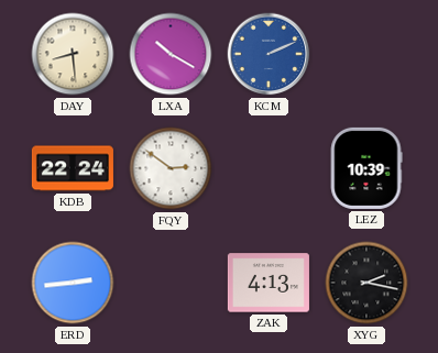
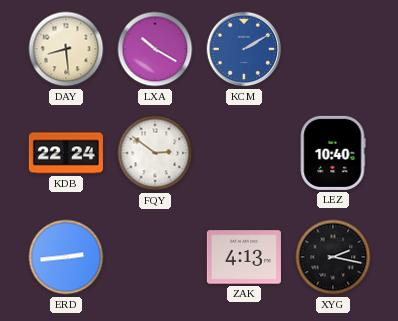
KCM: 2:11 -> 2:10
LEZ: 10:39 -> 10:40
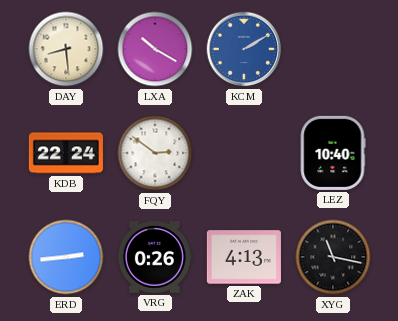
VRG: none -> 0:26
XYG: 2:17 -> 11:17
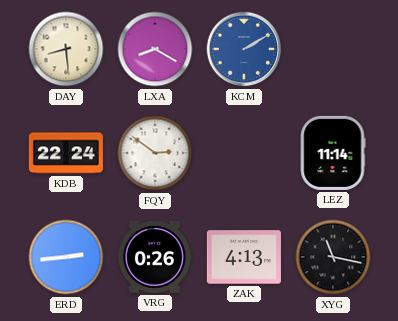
LXA: 10:20 -> 8:20
LEZ: 10:40 -> 11:14
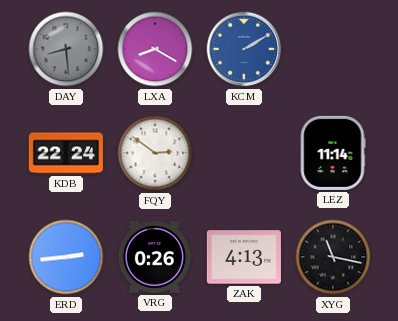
DAY dial: cream -> grey
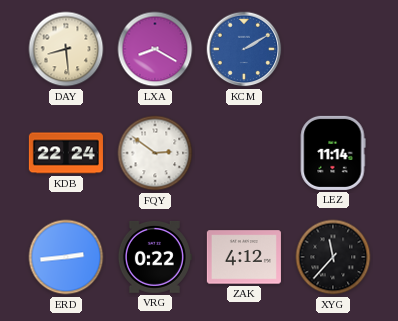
DAY dial: grey -> cream
VRG: 0:26 -> 0:22
ZAK: 4:13 -> 4:12
XYG: 11:17 -> 11:37
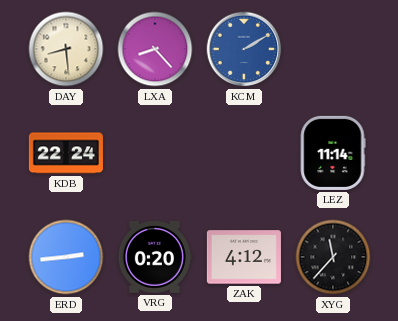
LXA: 8:20 -> 8:23
FQY: 2:51 -> none
VRG: 0:22 -> 0:20
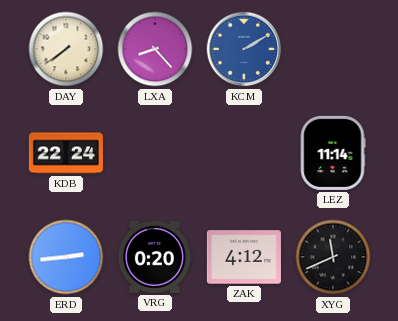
DAY: 8:29 -> 7:39
XYG: 11:37 -> 11:41
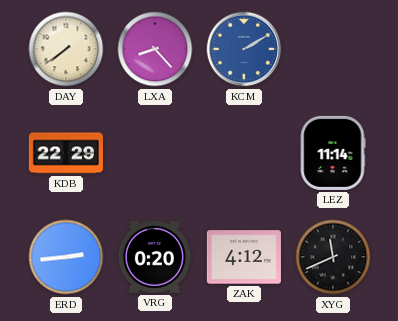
KDB: 22:24 -> 22:29
